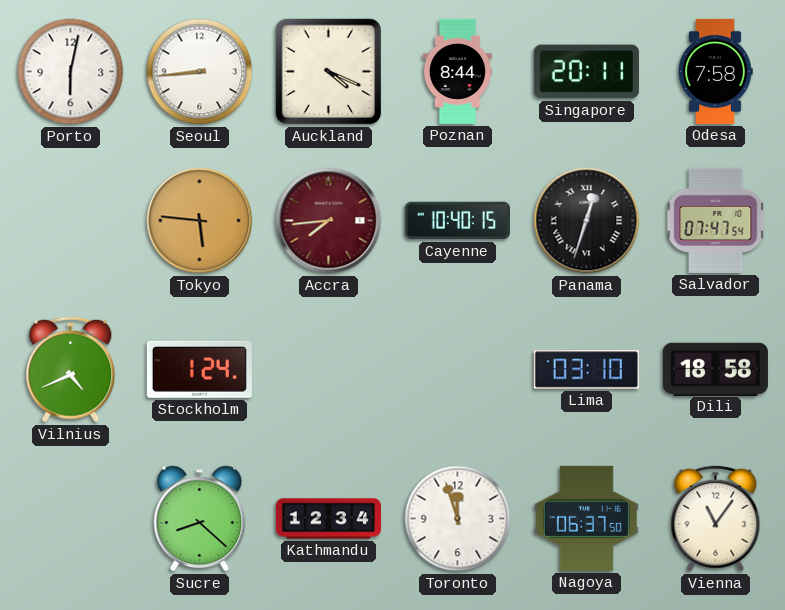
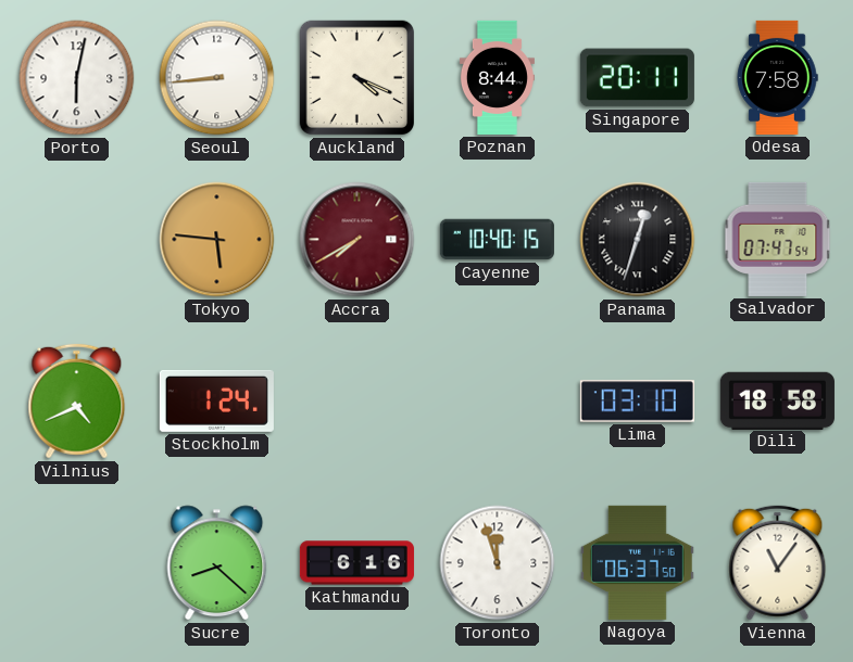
Accra: 7:44 -> 7:40
Kathmandu: 12:34 -> 6:16
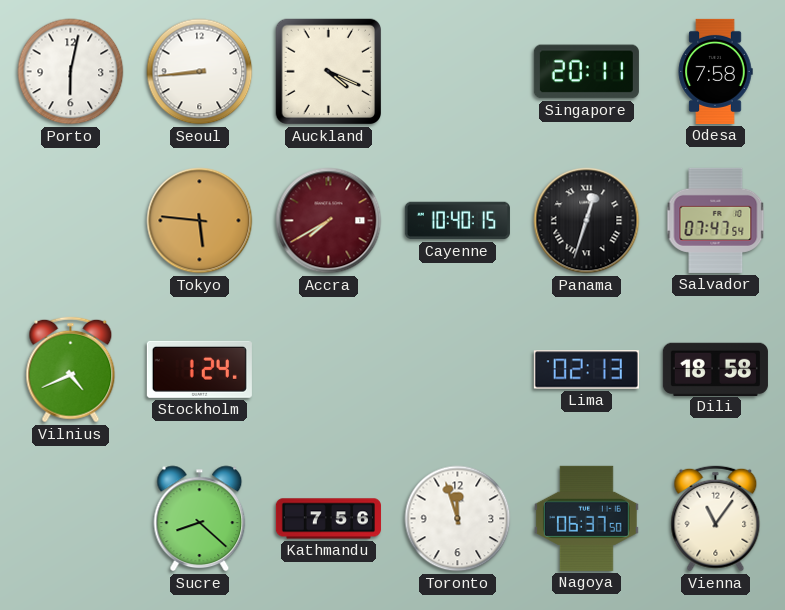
Poznan: 8:44 -> none
Lima: 03:10 -> 02:13
Kathmandu: 6:16 -> 7:56
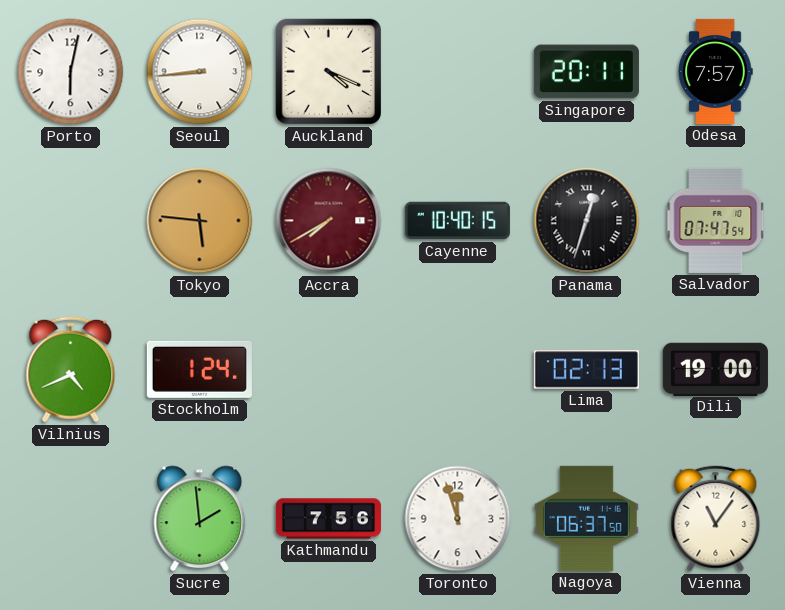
Odesa: 7:58 -> 7:57
Dili: 18:58 -> 19:00
Sucre: 8:22 -> 1:59
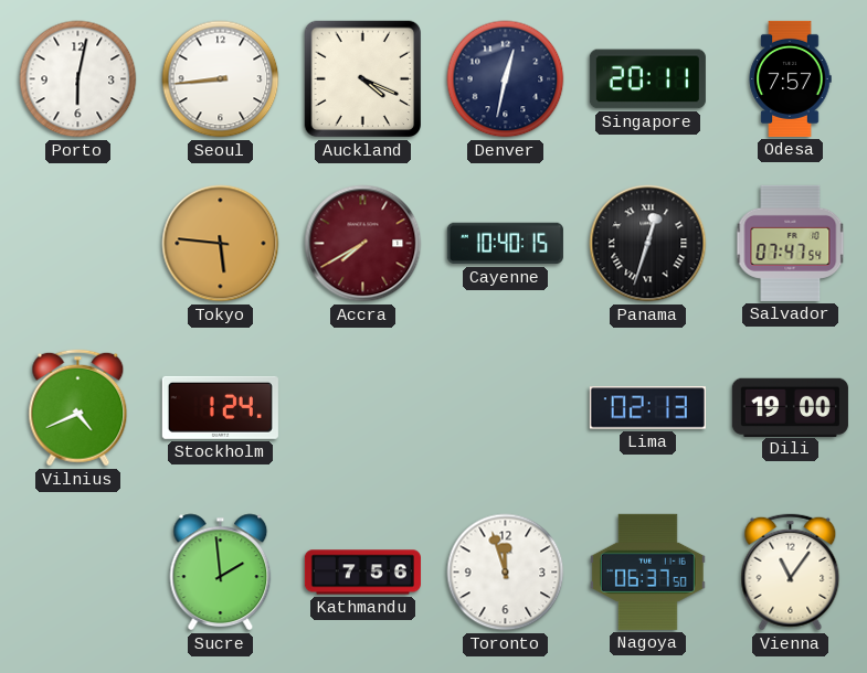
Denver: none -> 12:32
